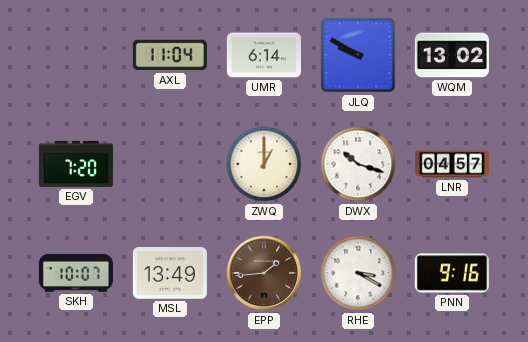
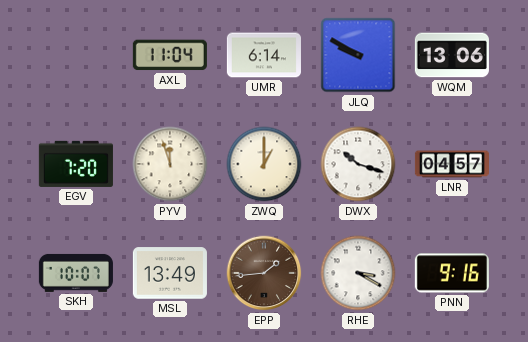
WQM: 13:02 -> 13:06
PYV: none -> 11:57
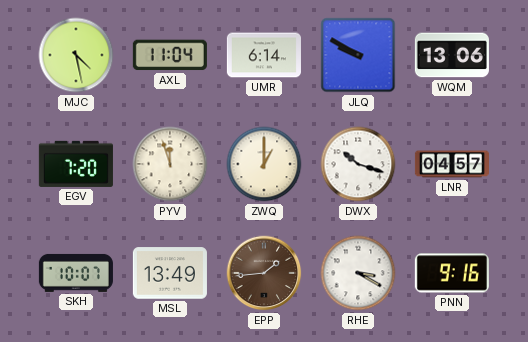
MJC: none -> 4:28
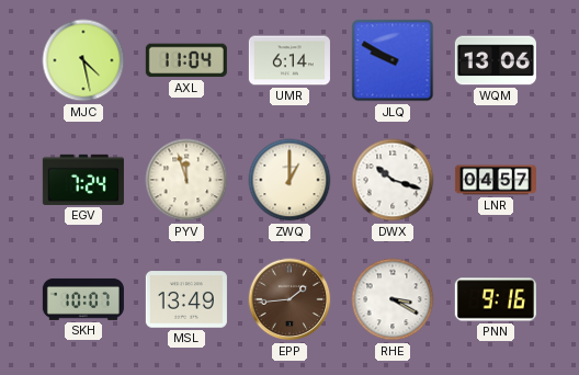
EGV: 7:20 -> 7:24
